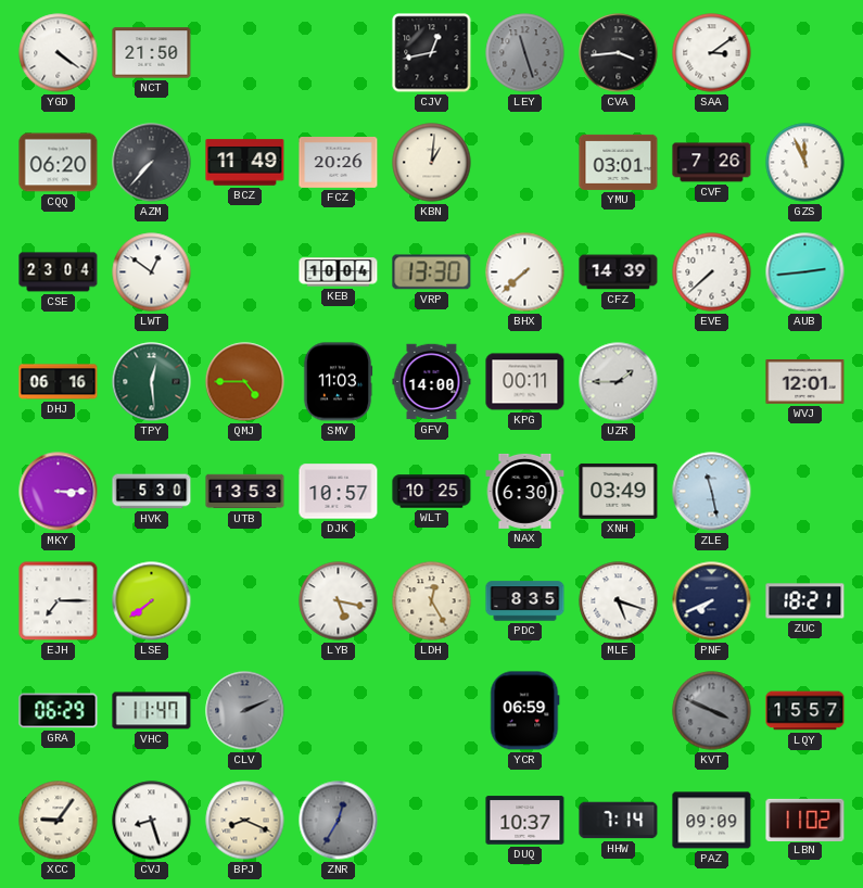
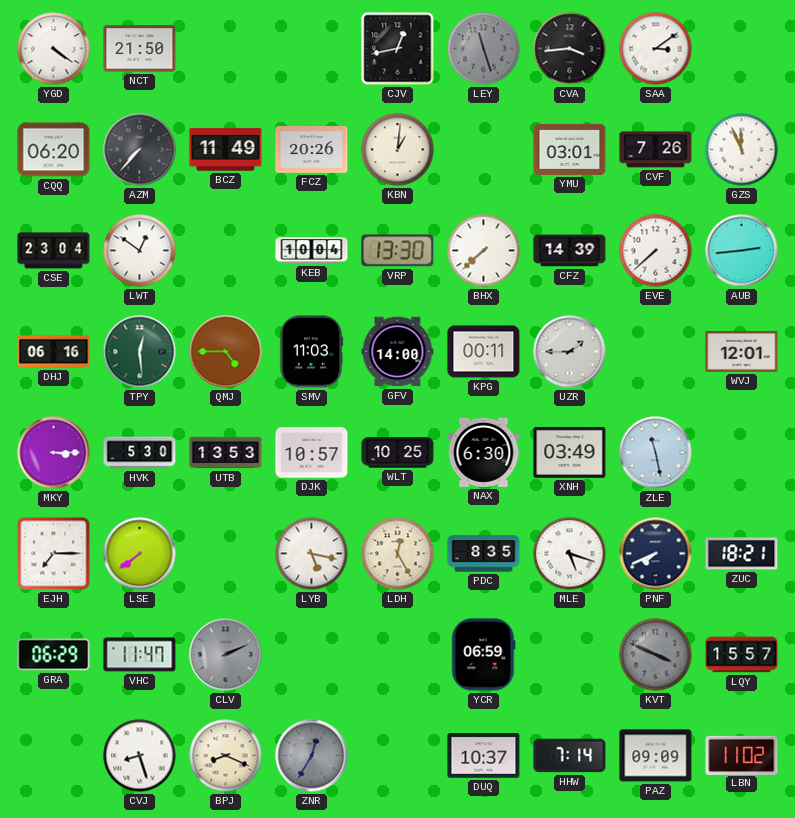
XCC: 9:06 -> none
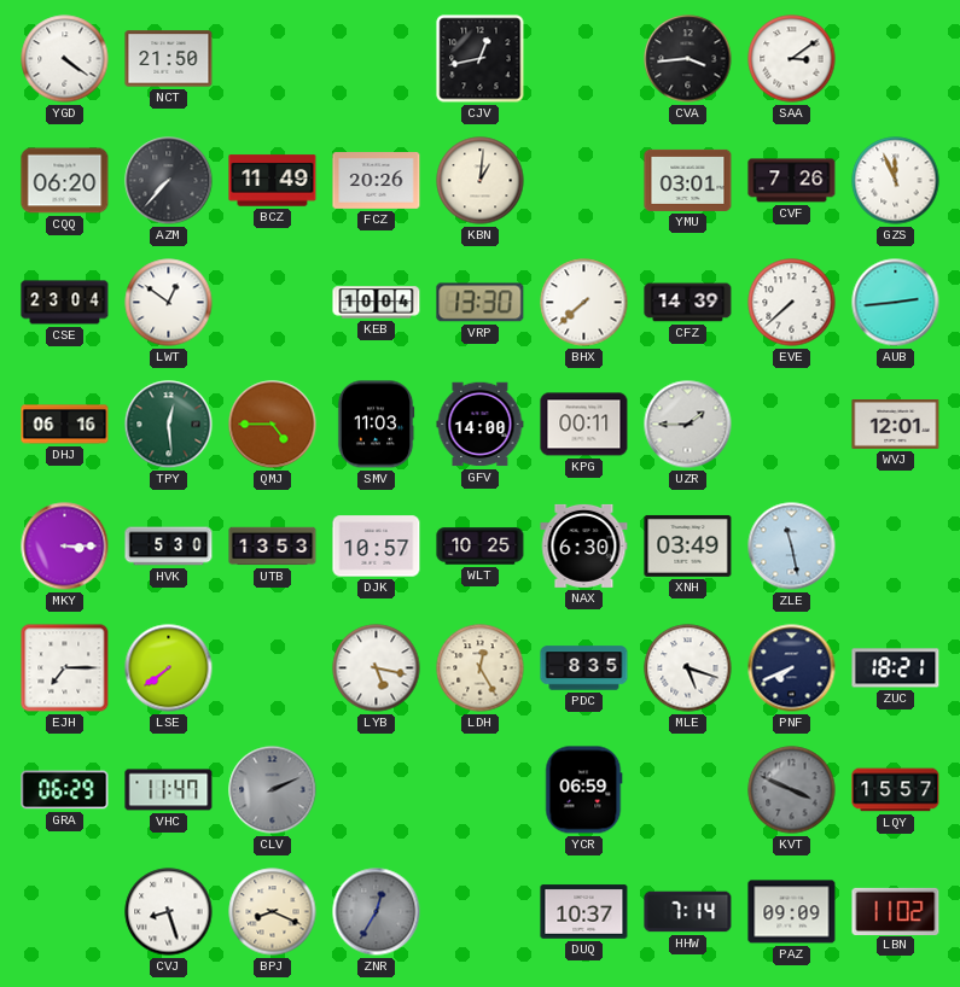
LEY: 11:27 -> none
